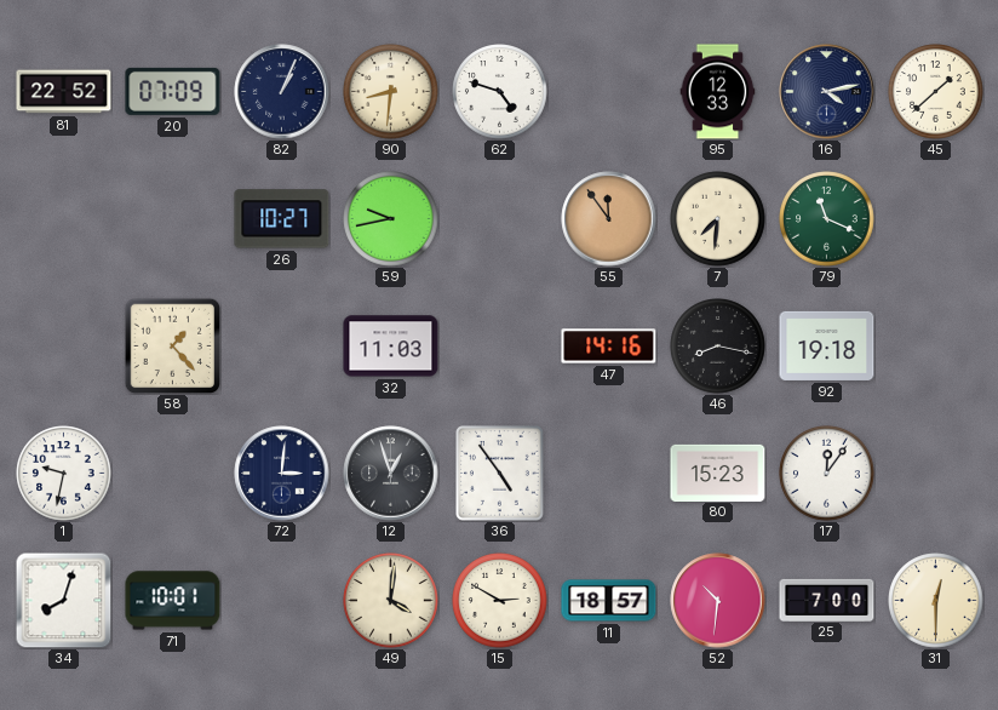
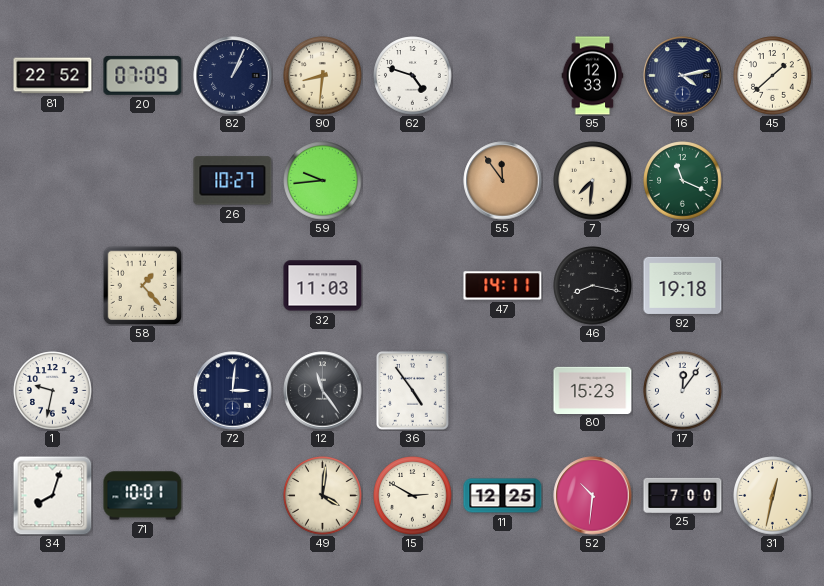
59: 9:43 -> 9:44
47: 14:16 -> 14:11
12: 12:57 -> 11:24
11: 18:57 -> 12:25
31: 12:30 -> 12:32
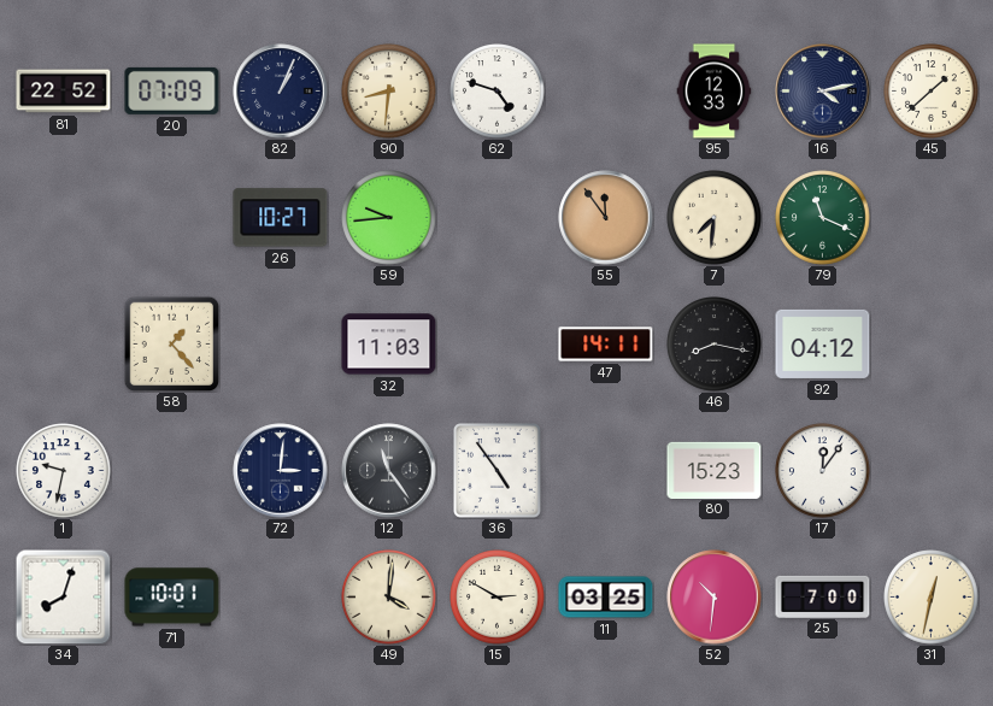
92: 19:18 -> 04:12
11: 12:25 -> 03:25
